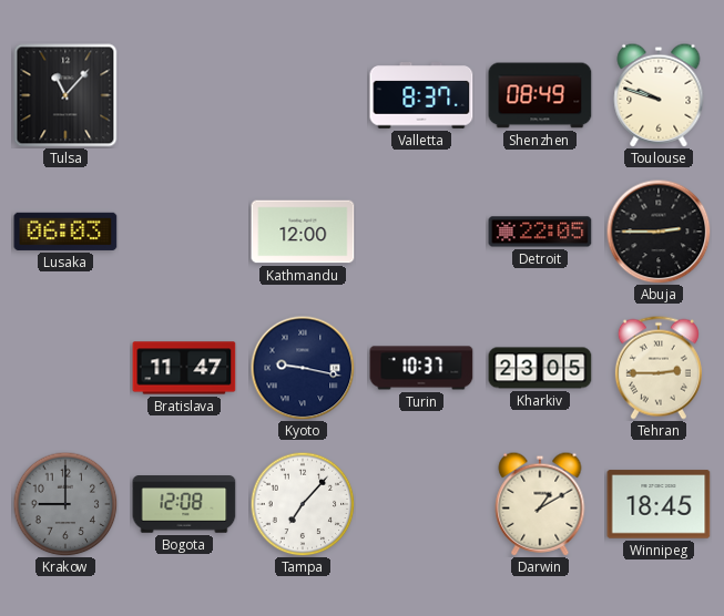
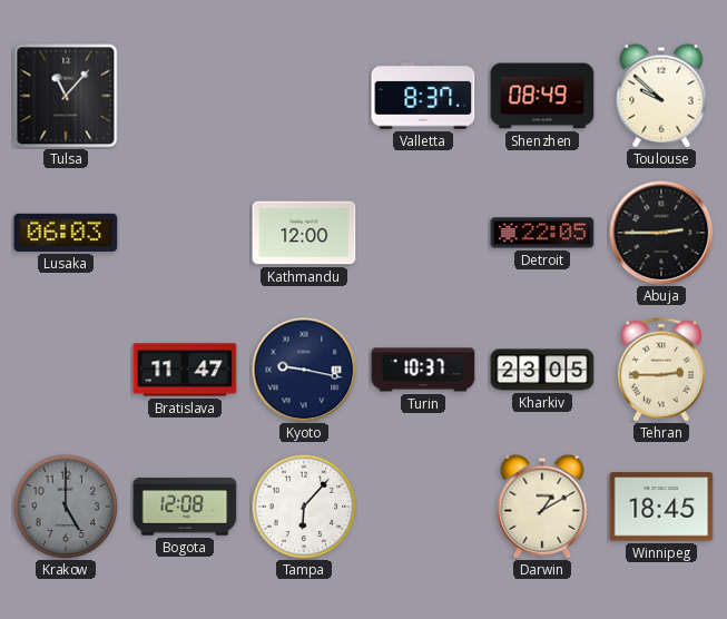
Toulouse: 9:48 -> 9:52
Krakow: 9:00 -> 5:00
Tampa: 7:07 -> 6:07
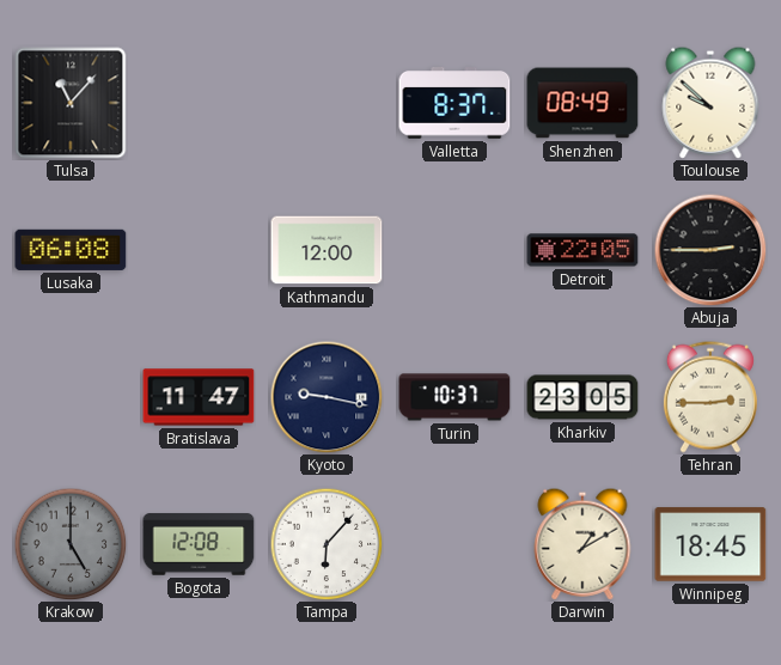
Lusaka: 06:03 -> 06:08
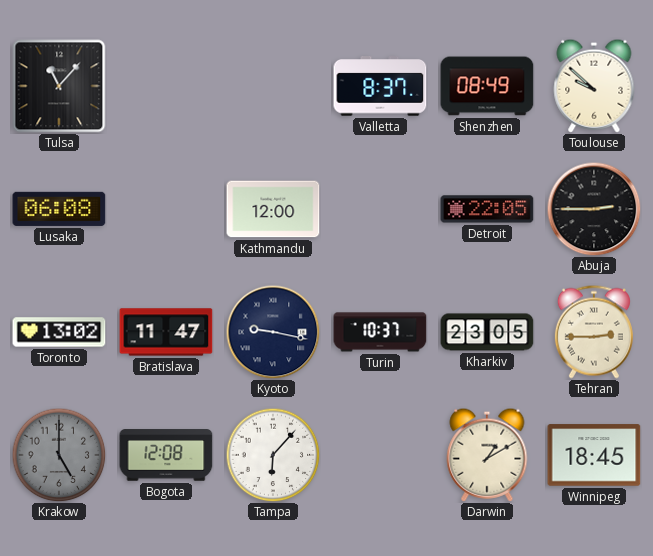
Toronto: none -> 13:02
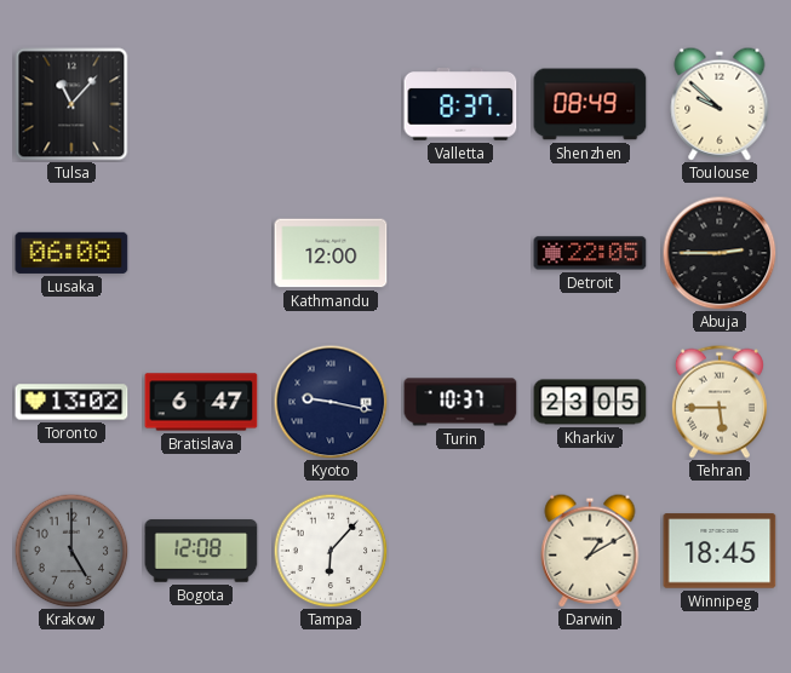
Bratislava: 11:47 -> 6:47
Tehran: 2:45 -> 5:45
